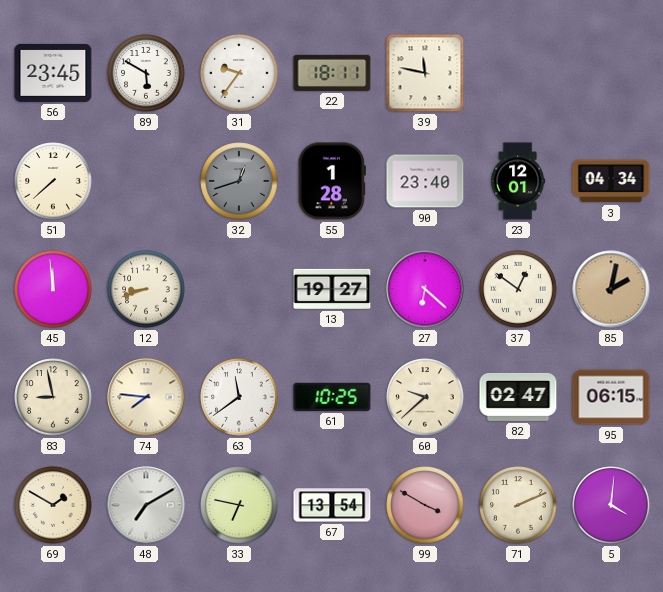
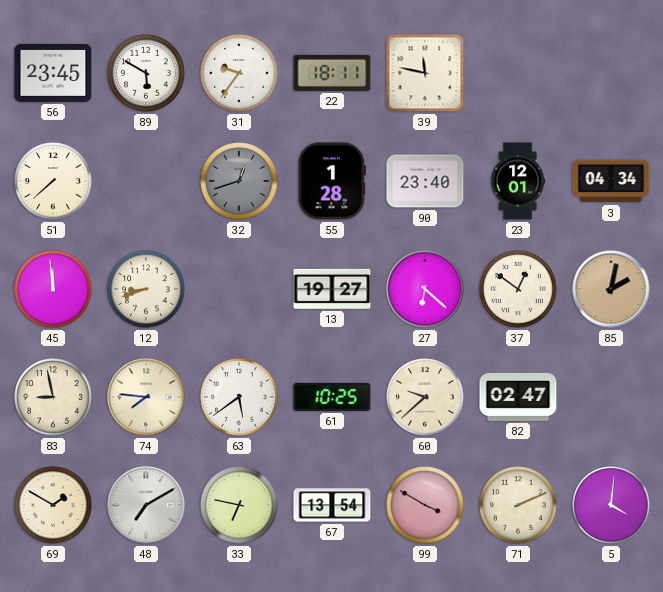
63: 11:39 -> 5:39
95: 06:15 -> none
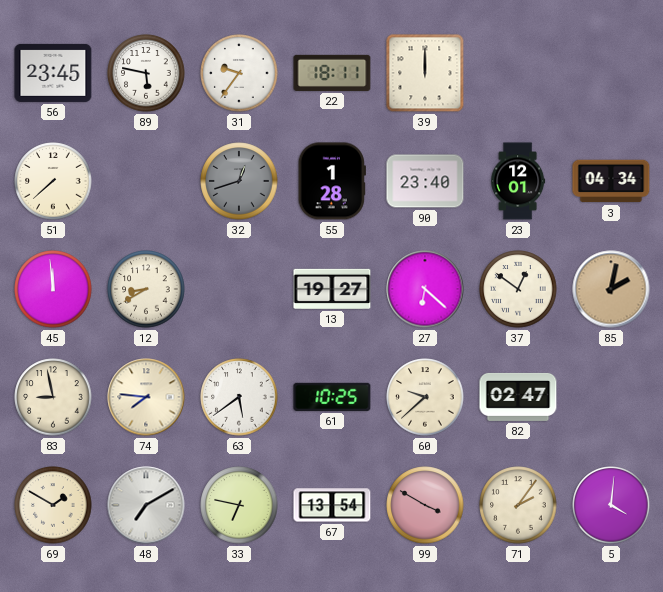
89: 5:50 -> 5:47
39: 11:47 -> 12:00
12: 8:42 -> 8:40
71: 2:11 -> 2:06
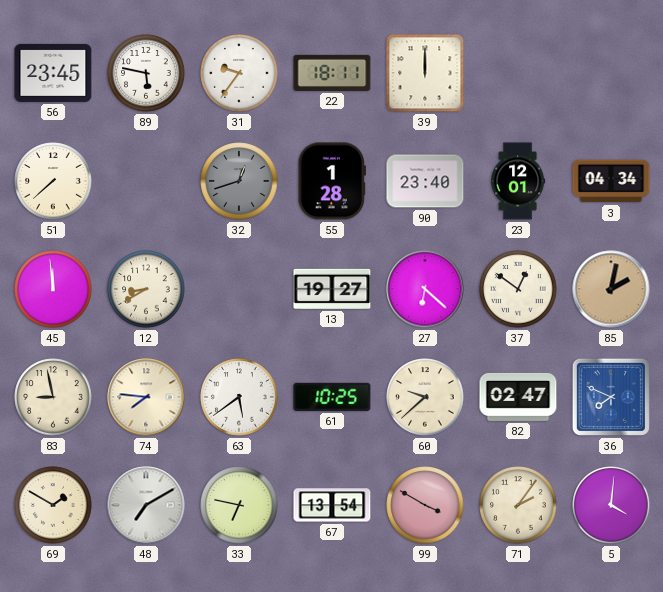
36: none -> 7:49
